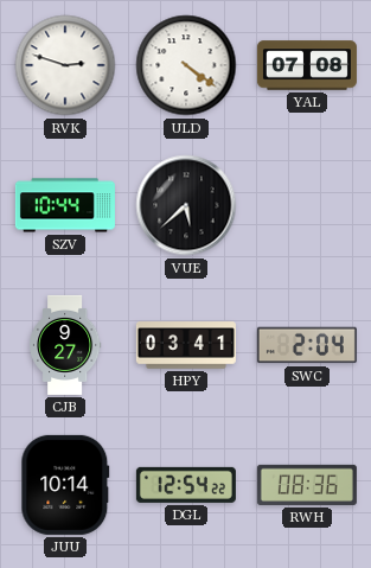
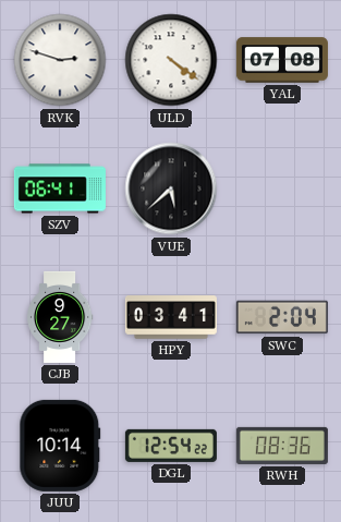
SZV: 10:44 -> 06:41
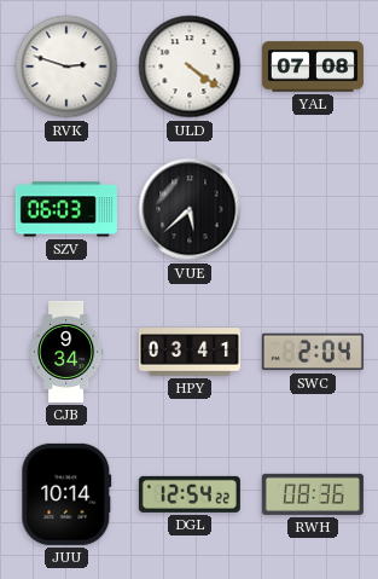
SZV: 06:41 -> 06:03
CJB: 9:27 -> 9:34
